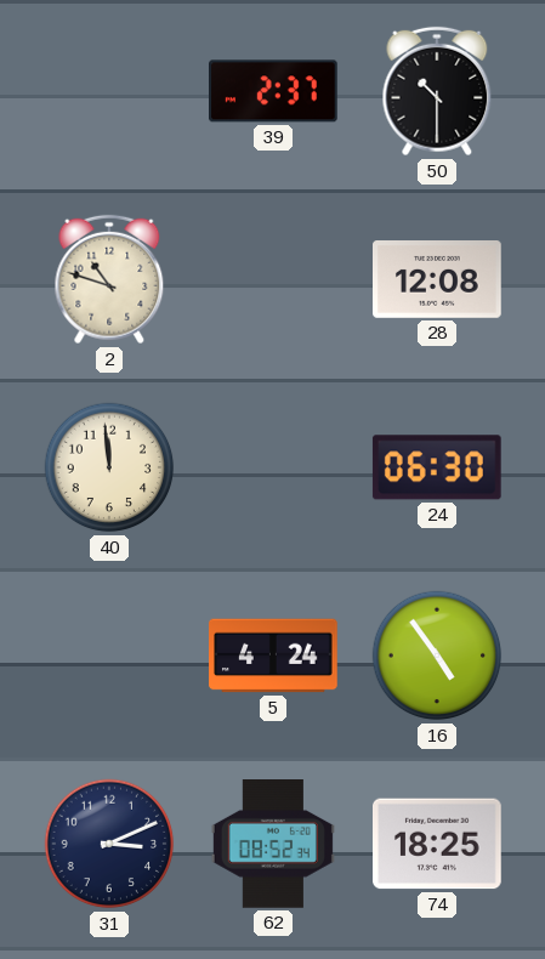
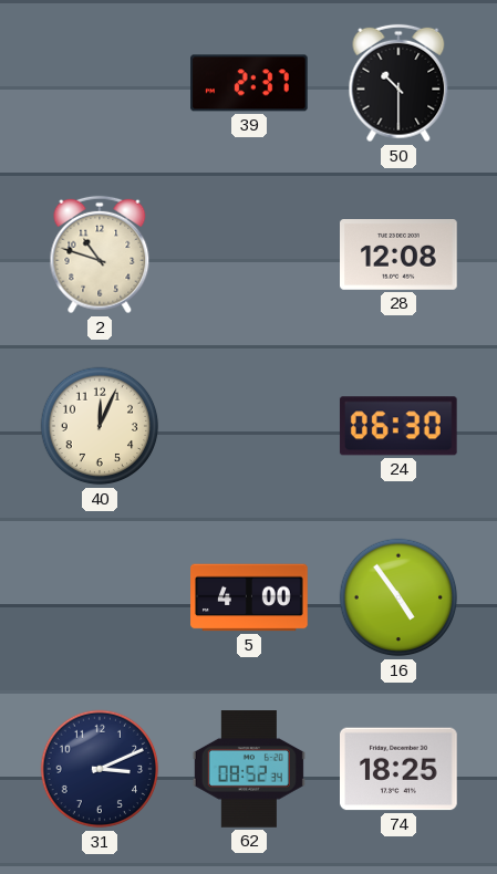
40: 11:59 -> 12:04
5: 4:24 -> 4:00
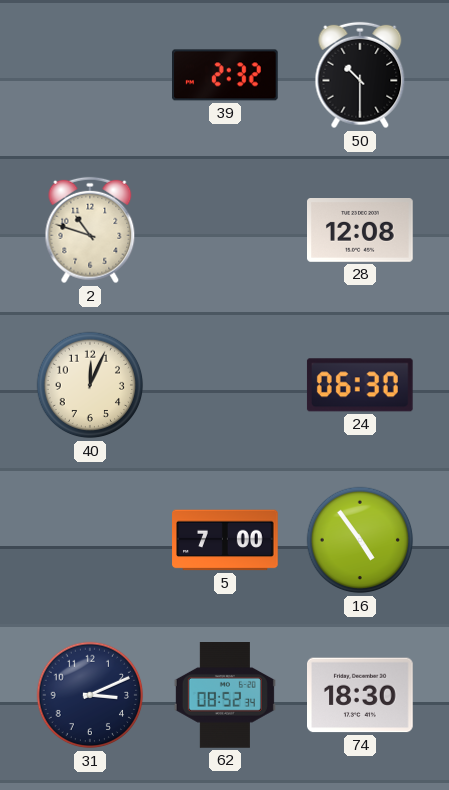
39: 2:37 -> 2:32
5: 4:00 -> 7:00
74: 18:25 -> 18:30
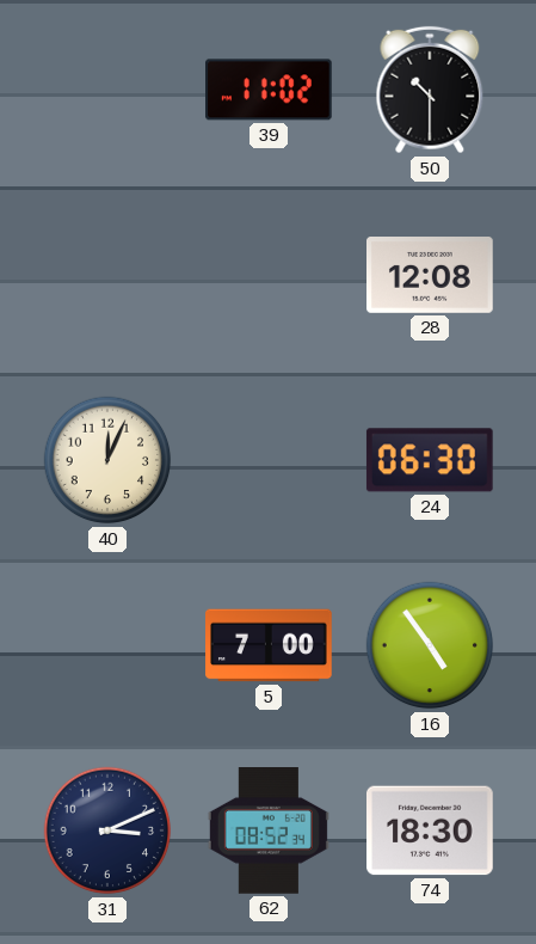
39: 2:32 -> 11:02
2: 10:48 -> none
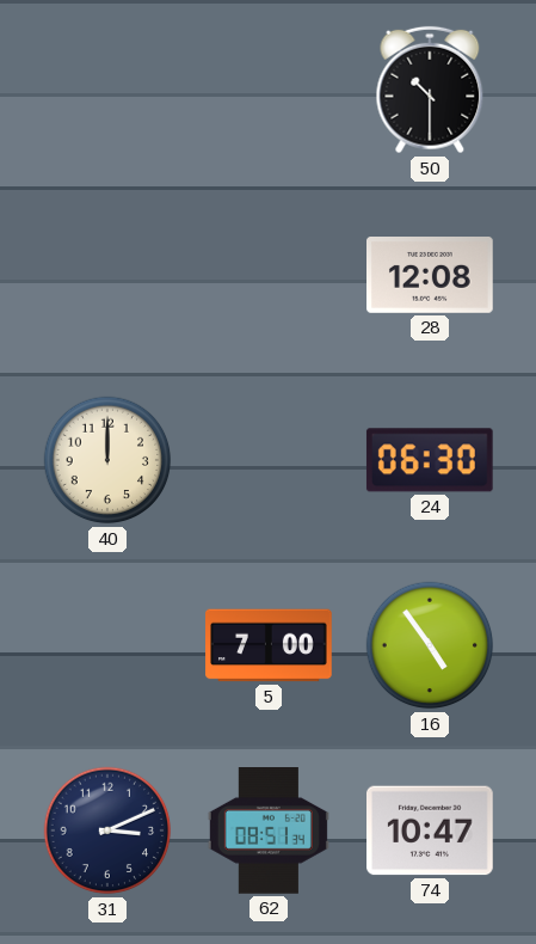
39: 11:02 -> none
40: 12:04 -> 12:00
62: 08:52 -> 08:51
74: 18:30 -> 10:47
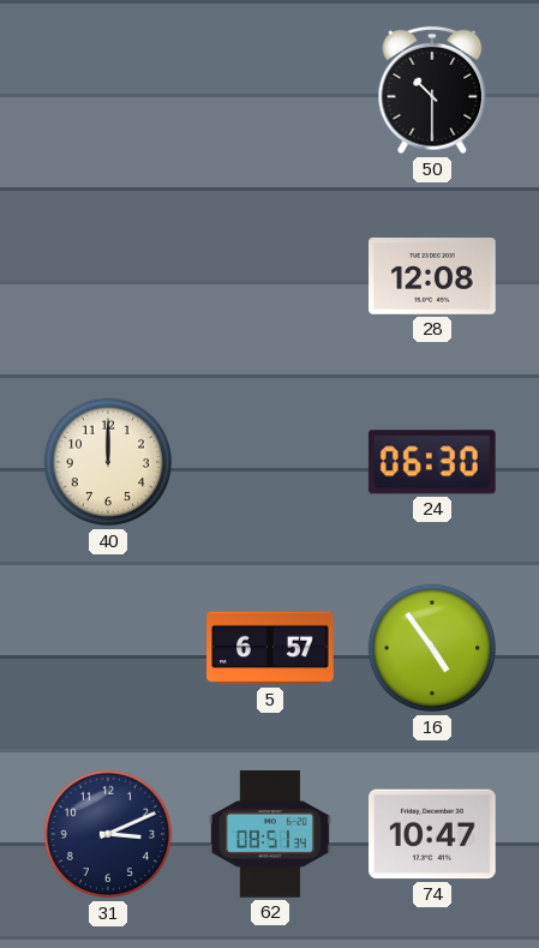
5: 7:00 -> 6:57
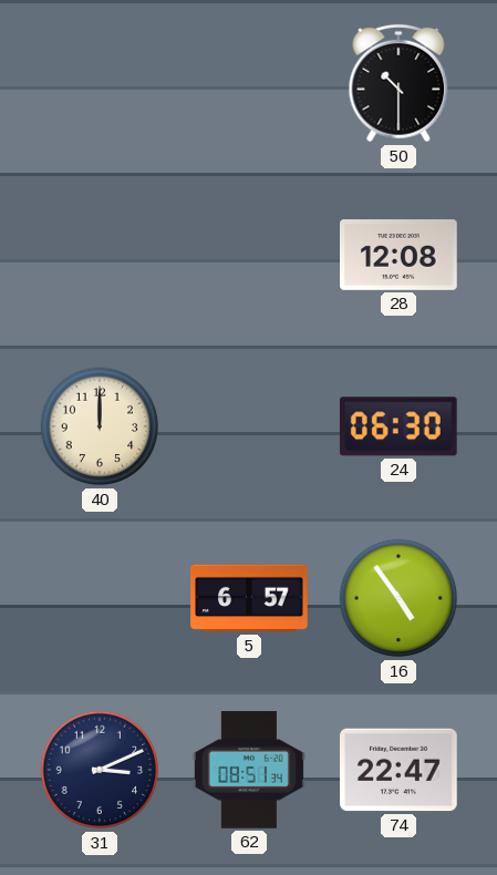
74: 10:47 -> 22:47
